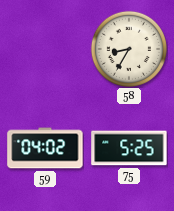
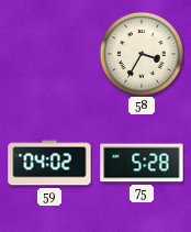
58: 8:35 -> 3:35
75: 5:25 -> 5:28
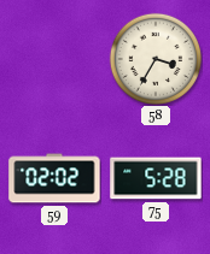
59: 04:02 -> 02:02
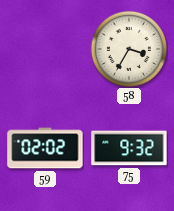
75: 5:28 -> 9:32
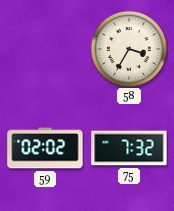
75: 9:32 -> 7:32
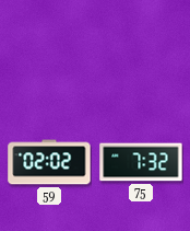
58: 3:35 -> none
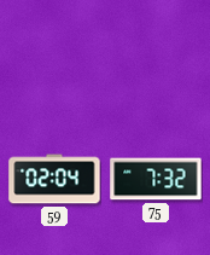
59: 02:02 -> 02:04
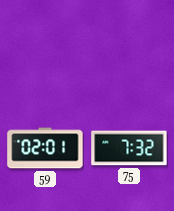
59: 02:04 -> 02:01
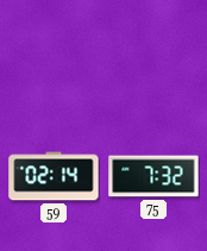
59: 02:01 -> 02:14
